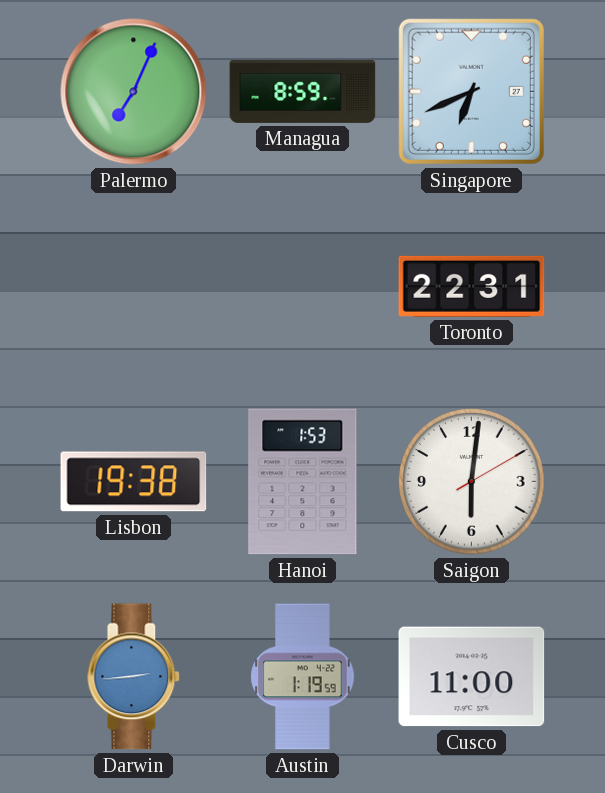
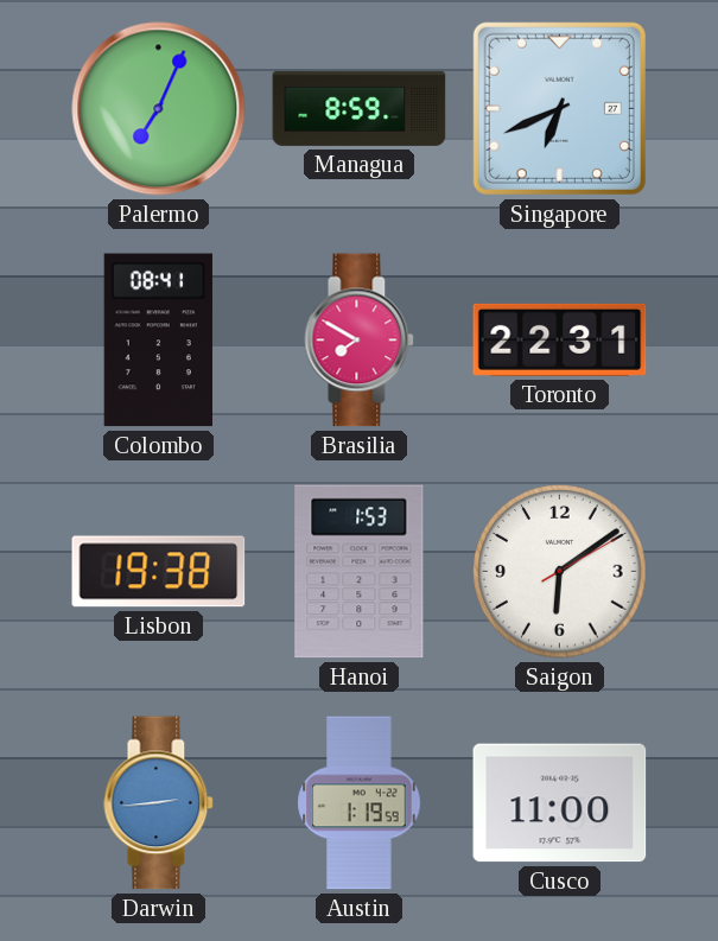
Colombo: none -> 08:41
Brasilia: none -> 7:50
Saigon: 6:01 -> 6:09
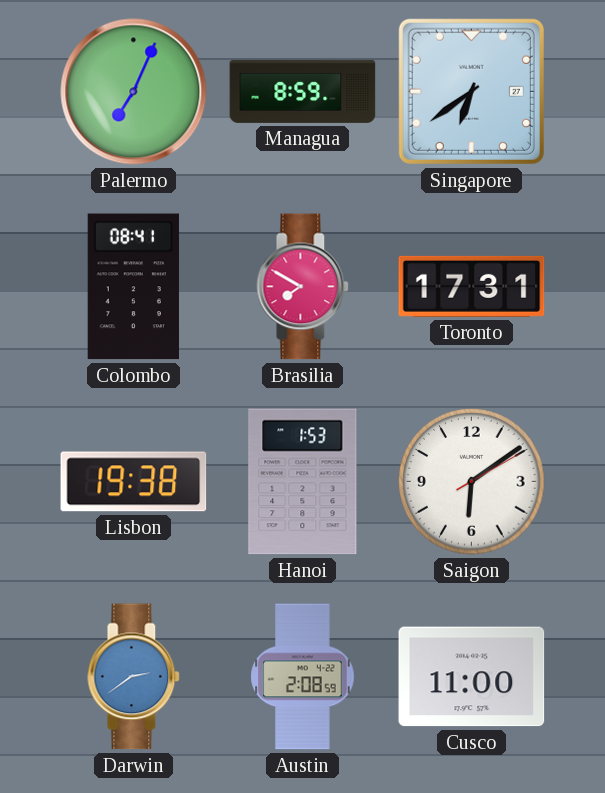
Singapore: 6:41 -> 6:39
Toronto: 22:31 -> 17:31
Darwin: 2:44 -> 2:39
Austin: 1:19 -> 2:08
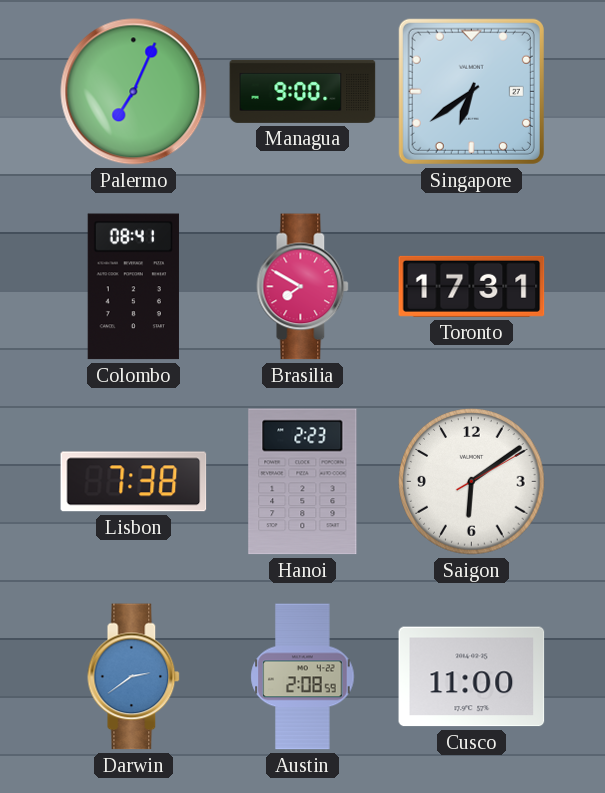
Managua: 8:59 -> 9:00
Lisbon: 19:38 -> 7:38
Hanoi: 1:53 -> 2:23
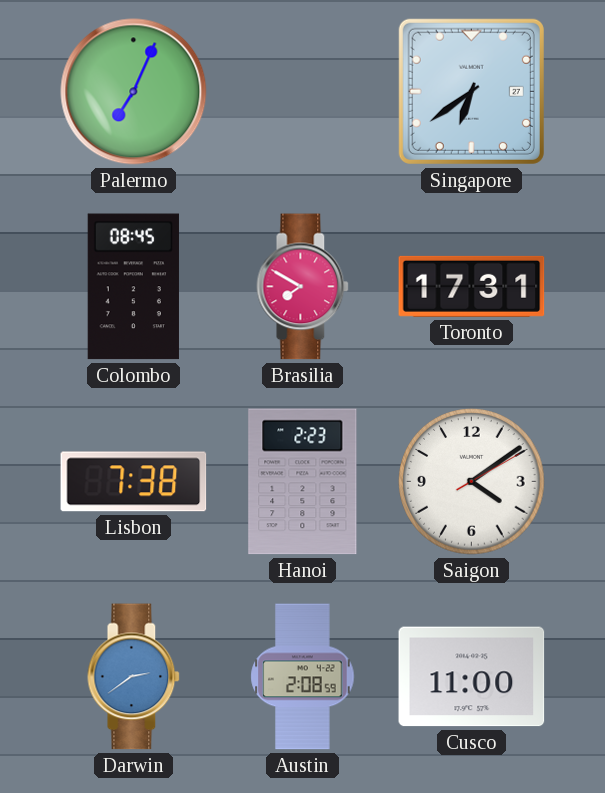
Managua: 9:00 -> none
Colombo: 08:41 -> 08:45
Saigon: 6:09 -> 4:09
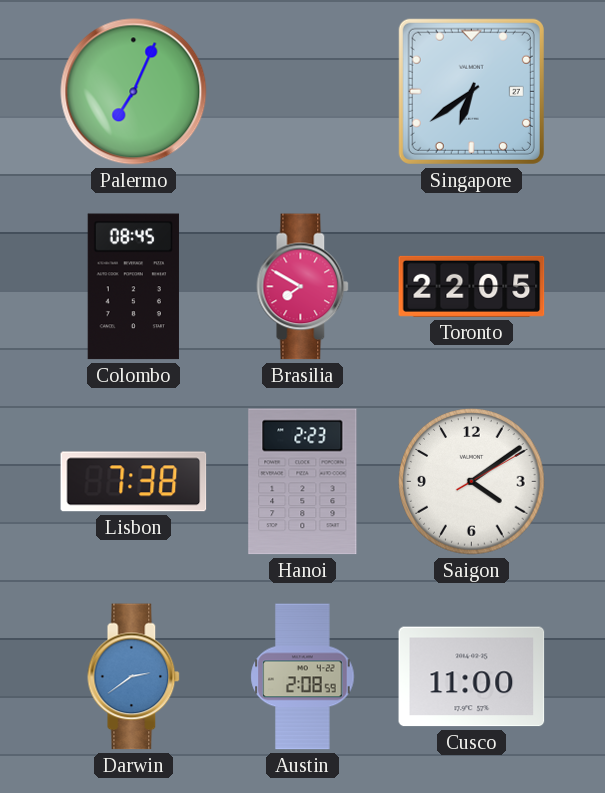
Toronto: 17:31 -> 22:05
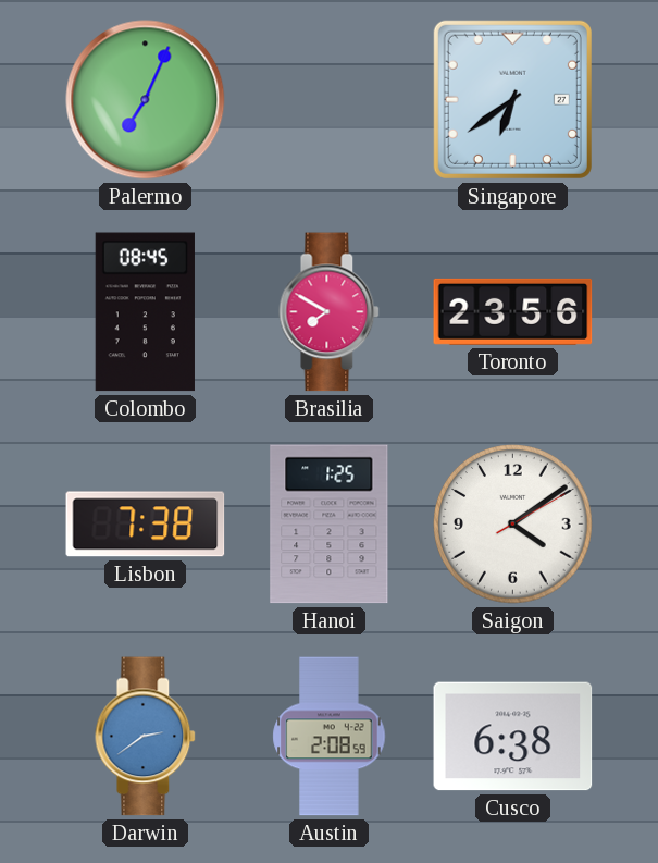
Toronto: 22:05 -> 23:56
Hanoi: 2:23 -> 1:25
Cusco: 11:00 -> 6:38
